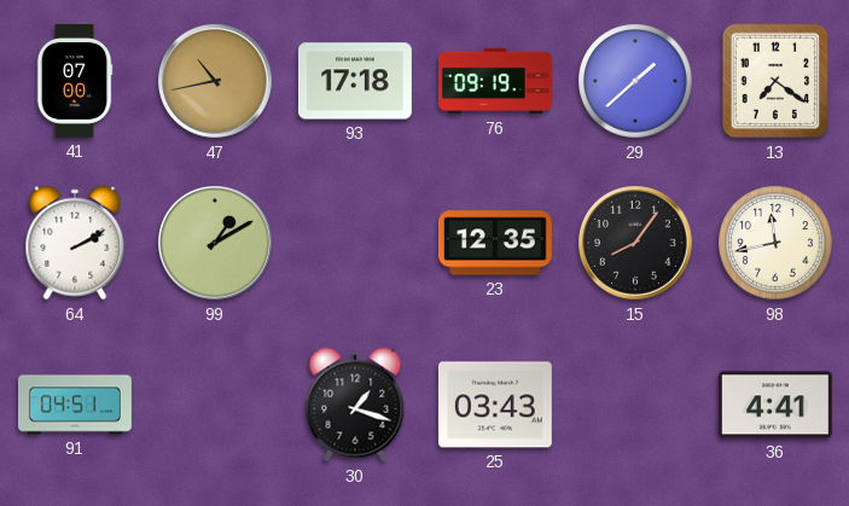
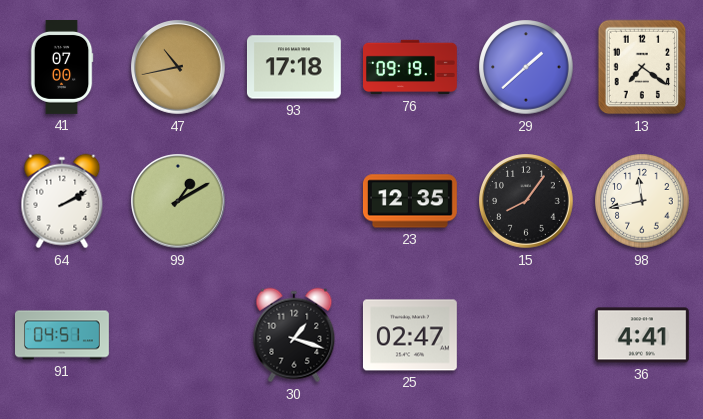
25: 03:43 -> 02:47
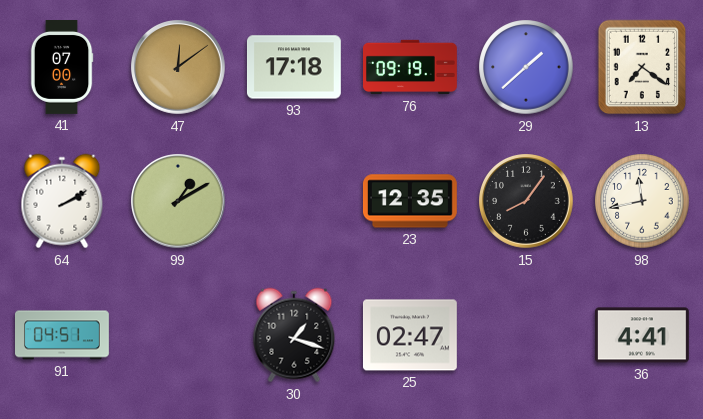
47: 10:43 -> 12:09
